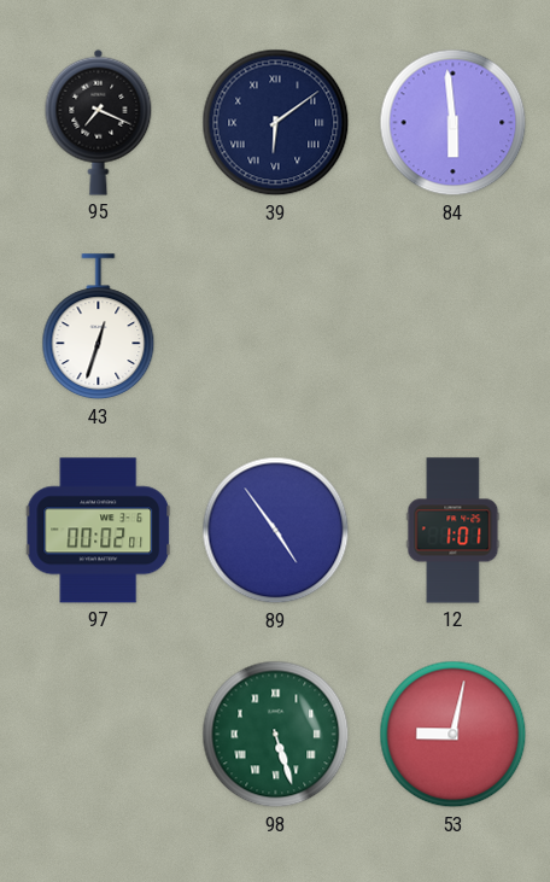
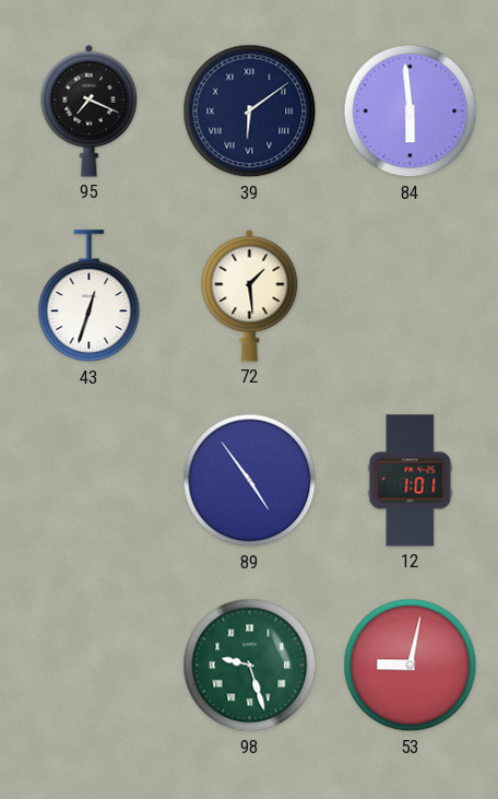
72: none -> 1:29
97: 00:02 -> none
98: 5:27 -> 9:27
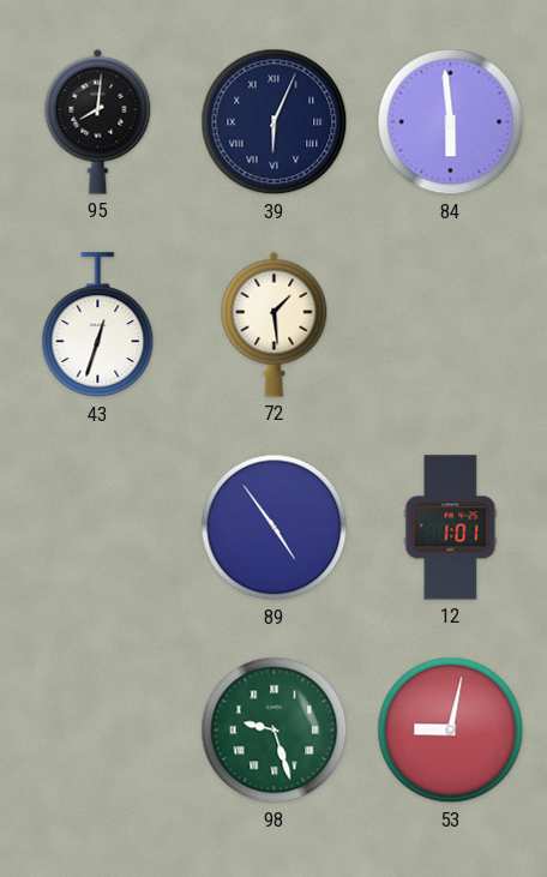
95: 7:19 -> 8:01
39: 6:09 -> 6:04
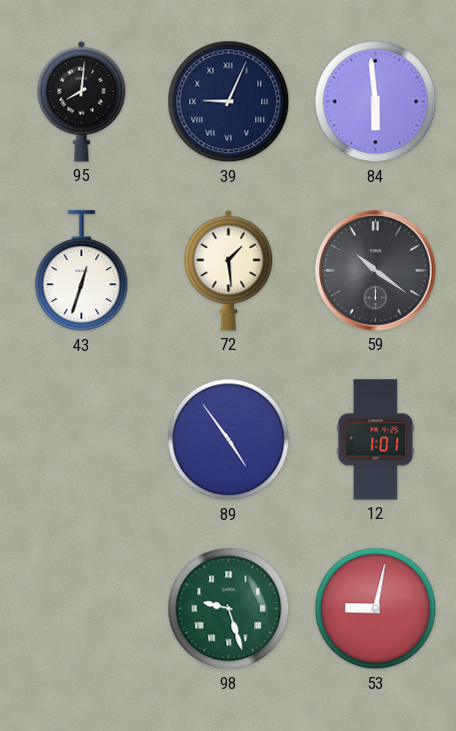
39: 6:04 -> 9:04
59: none -> 10:21
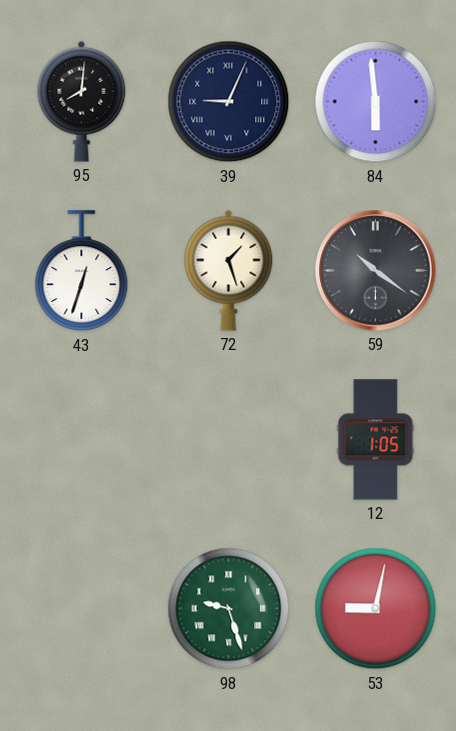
72: 1:29 -> 1:27
89: 4:54 -> none
12: 1:01 -> 1:05
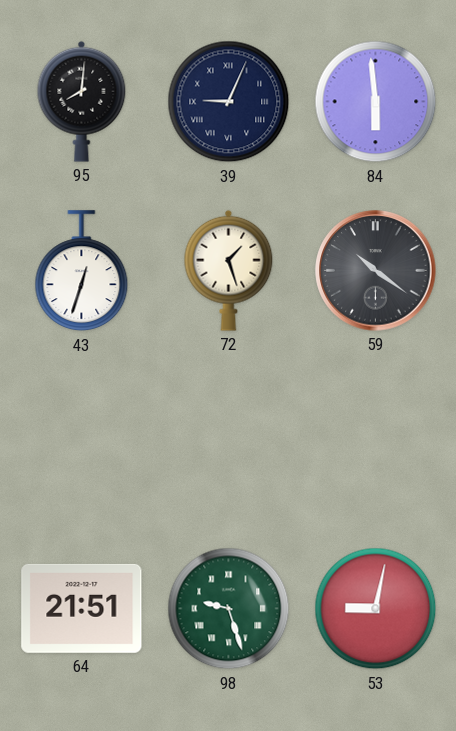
12: 1:05 -> none
64: none -> 21:51
